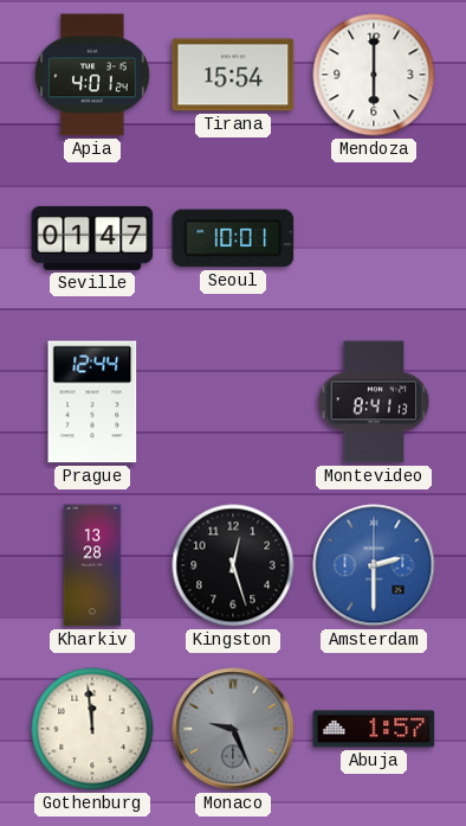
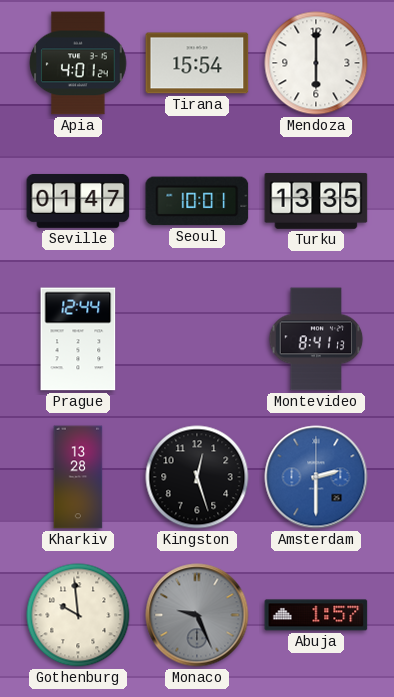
Turku: none -> 13:35
Gothenburg: 11:59 -> 9:59
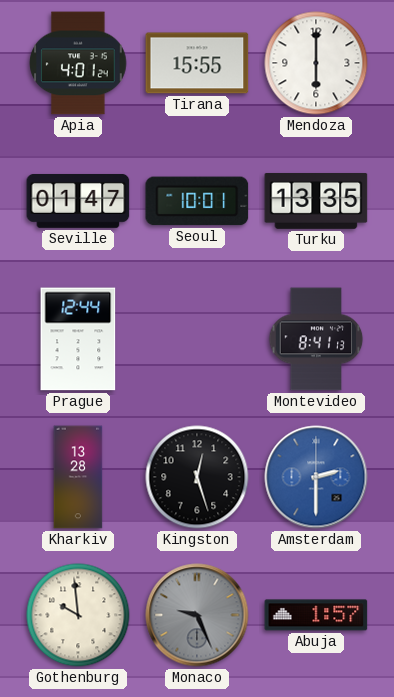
Tirana: 15:54 -> 15:55
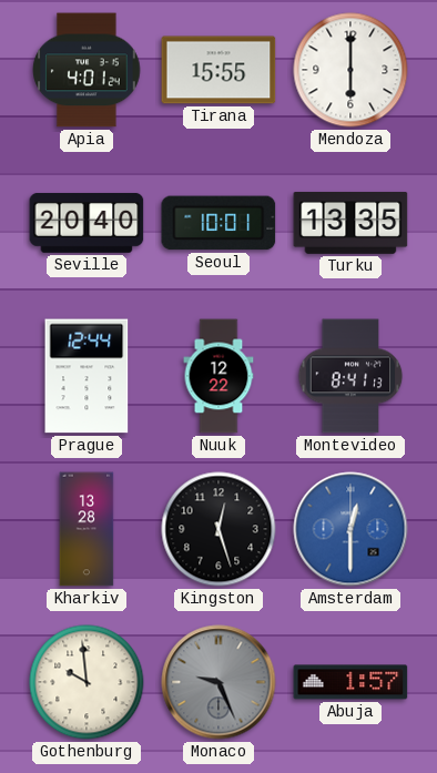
Seville: 01:47 -> 20:40
Nuuk: none -> 12:22
Amsterdam: 2:30 -> 12:30
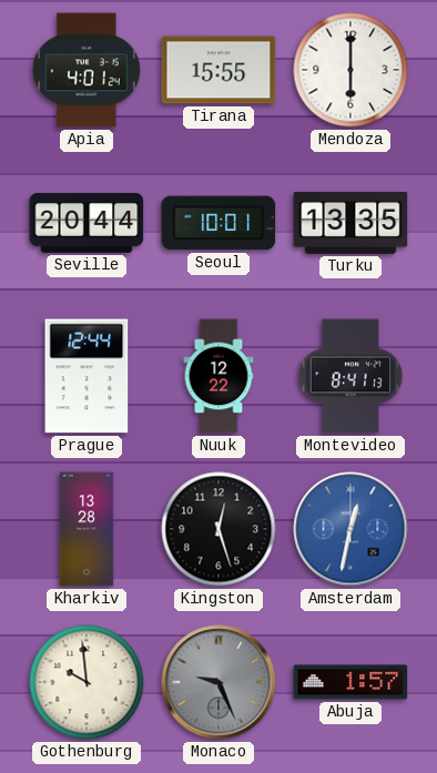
Seville: 20:40 -> 20:44
Amsterdam: 12:30 -> 12:32
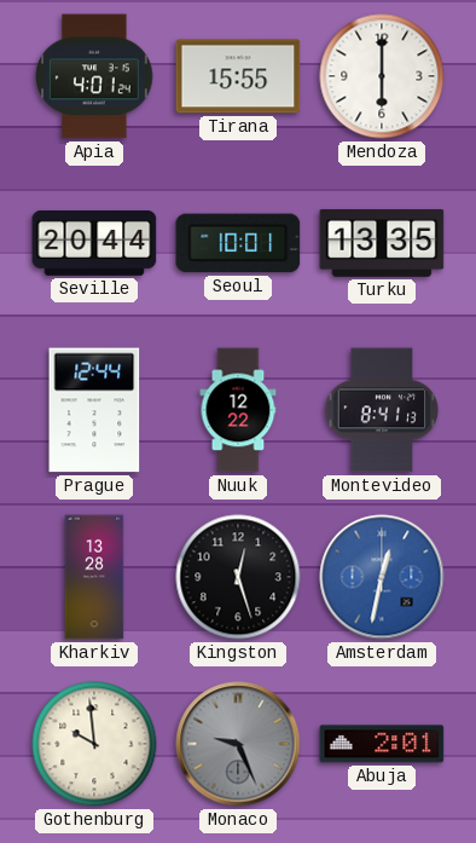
Abuja: 1:57 -> 2:01
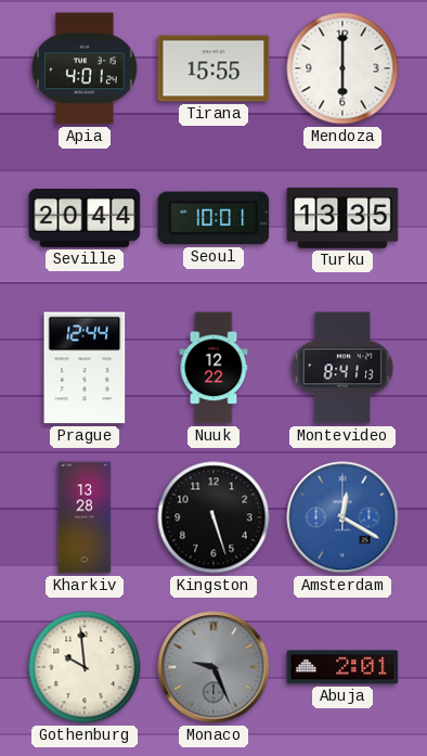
Kingston: 12:27 -> 5:27
Amsterdam: 12:32 -> 12:20
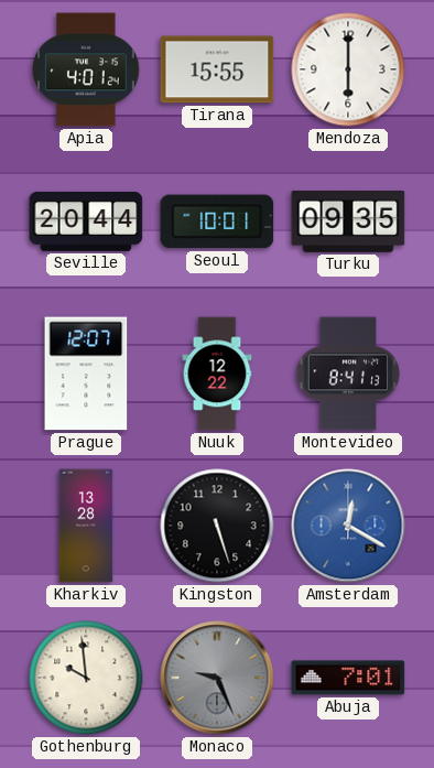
Turku: 13:35 -> 09:35
Prague: 12:44 -> 12:07
Abuja: 2:01 -> 7:01
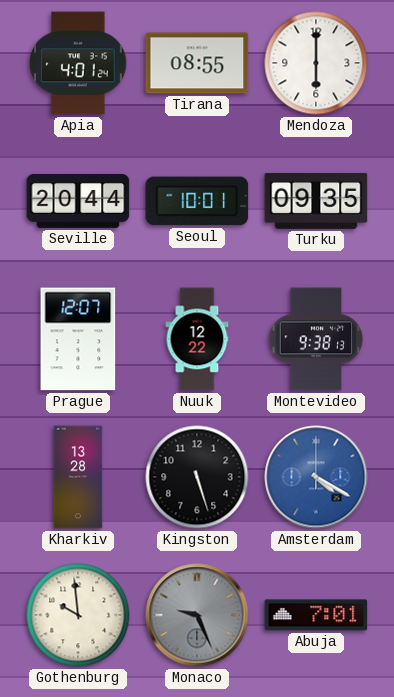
Tirana: 15:55 -> 08:55
Montevideo: 8:41 -> 9:38
Amsterdam: 12:20 -> 4:20
